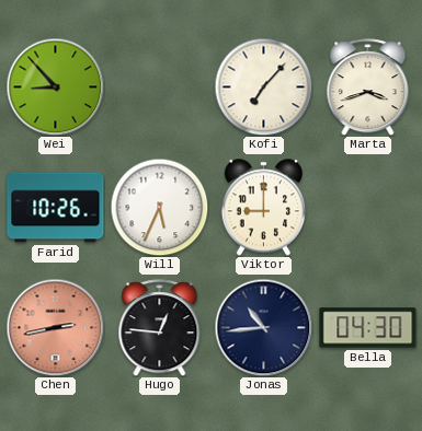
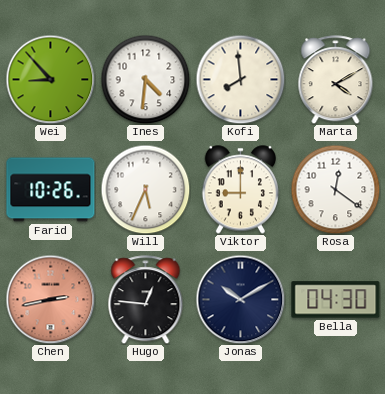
Ines: none -> 4:31
Kofi: 7:07 -> 7:59
Marta: 3:42 -> 4:10
Rosa: none -> 12:21
Jonas: 10:44 -> 10:10
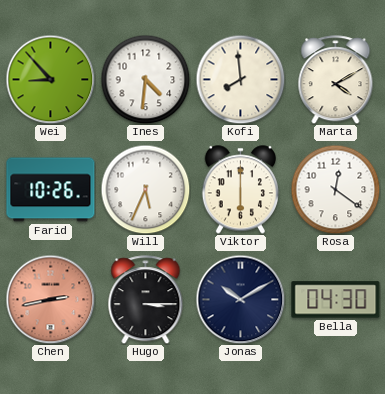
Viktor: 9:00 -> 6:00
Hugo: 12:46 -> 3:15
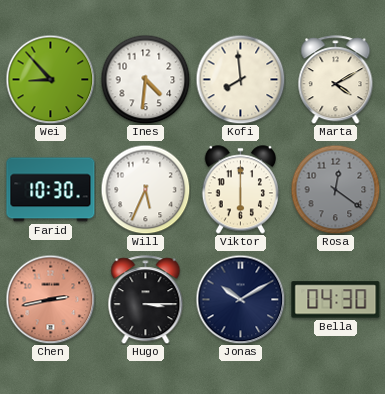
Farid: 10:26 -> 10:30
Rosa dial: white -> grey
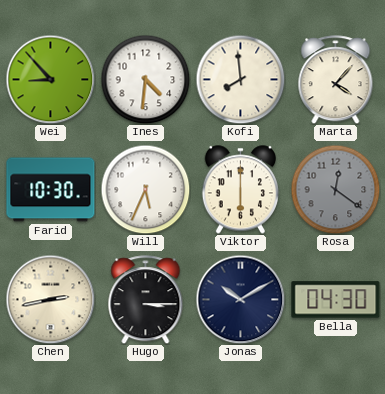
Marta: 4:10 -> 4:07
Chen dial: salmon -> cream
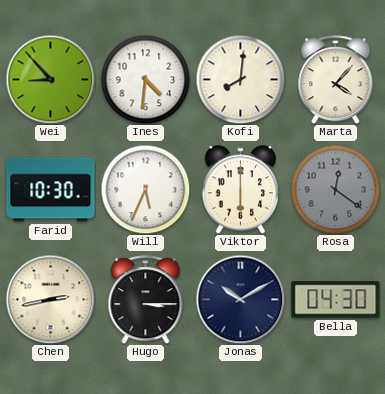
Kofi: 7:59 -> 8:01
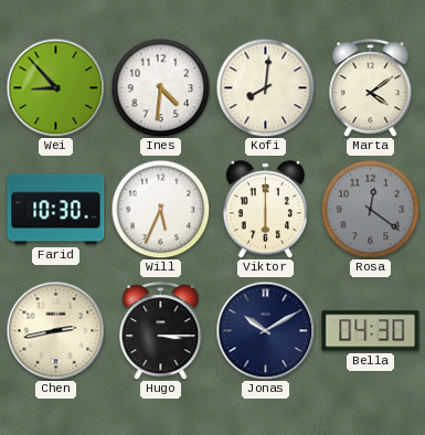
Marta: 4:07 -> 4:09
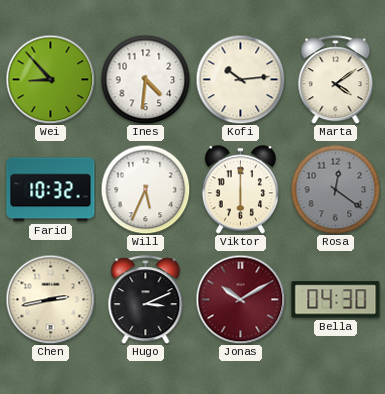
Kofi: 8:01 -> 10:14
Farid: 10:30 -> 10:32
Hugo: 3:15 -> 3:11
Jonas dial: navy -> burgundy
